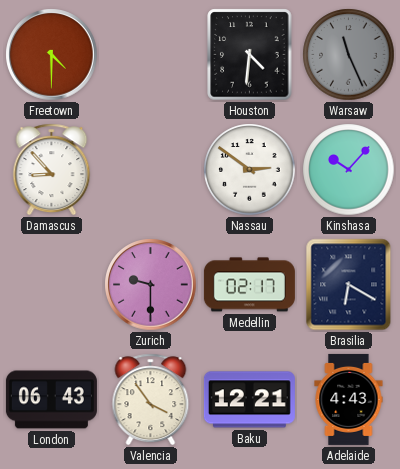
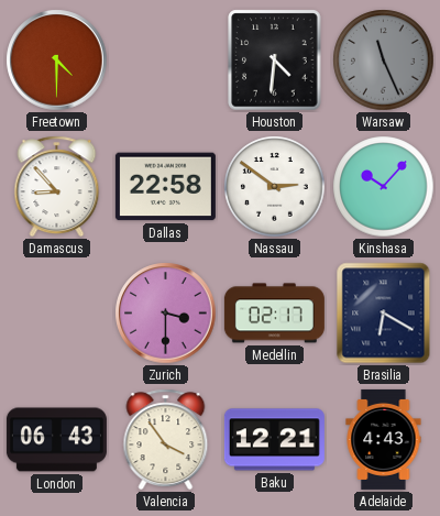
Dallas: none -> 22:58
Zurich: 9:30 -> 3:30
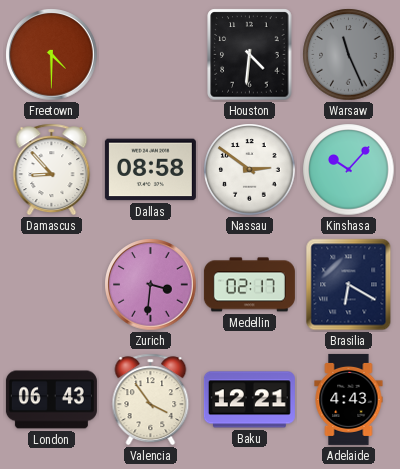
Dallas: 22:58 -> 08:58
Zurich: 3:30 -> 3:31
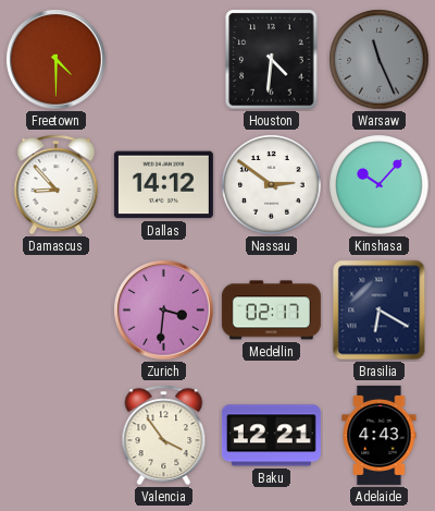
Dallas: 08:58 -> 14:12
London: 06:43 -> none
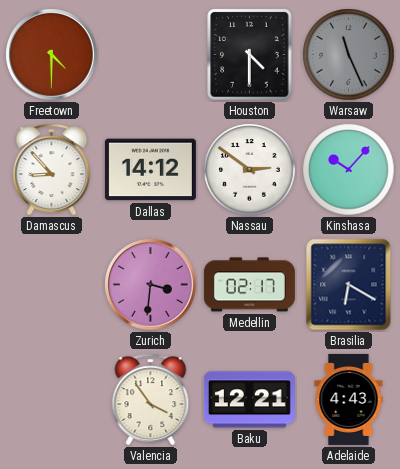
Houston: 4:31 -> 4:30
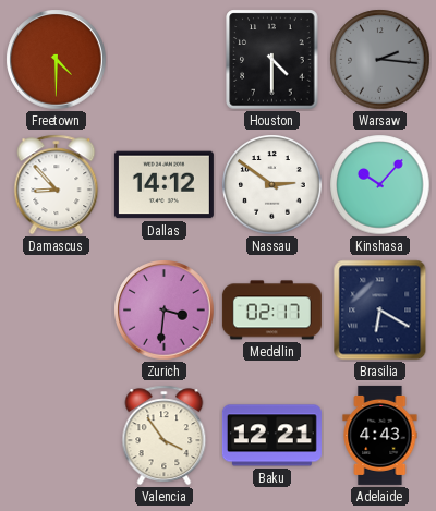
Warsaw: 11:26 -> 2:16
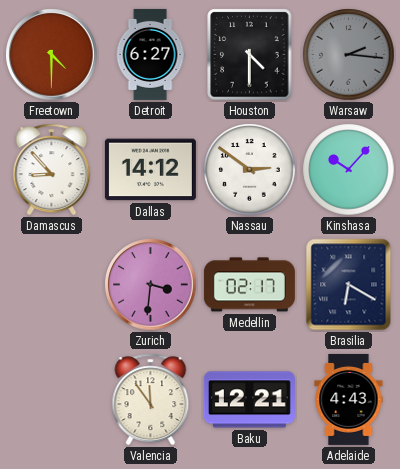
Detroit: none -> 6:27
Valencia: 3:54 -> 11:54
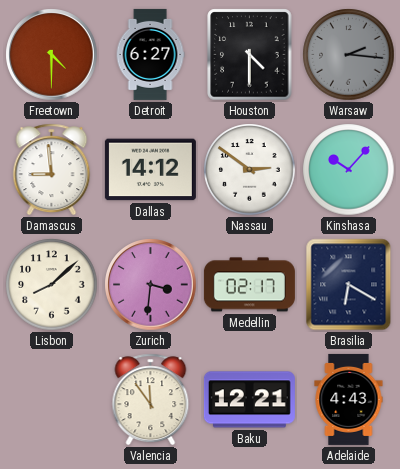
Damascus: 8:53 -> 8:59
Lisbon: none -> 8:08
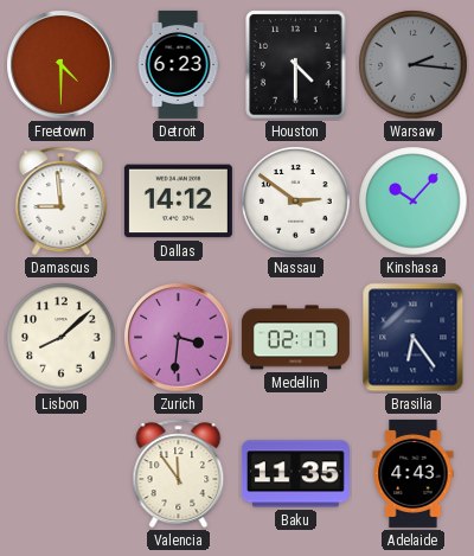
Detroit: 6:27 -> 6:23
Brasilia: 6:20 -> 6:24
Baku: 12:21 -> 11:35
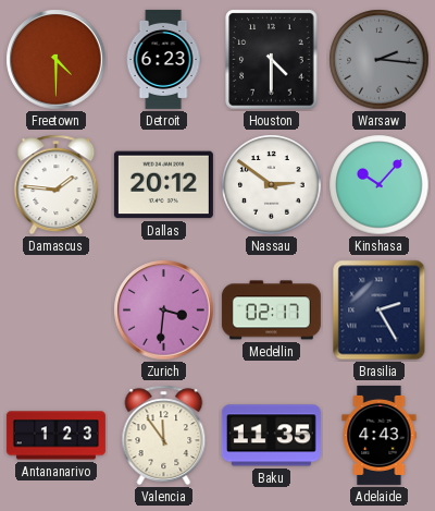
Damascus: 8:59 -> 1:46
Dallas: 14:12 -> 20:12
Lisbon: 8:08 -> none
Brasilia: 6:24 -> 2:25
Antananarivo: none -> 1:23
